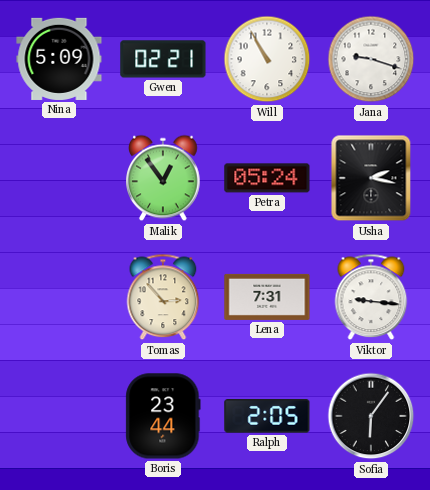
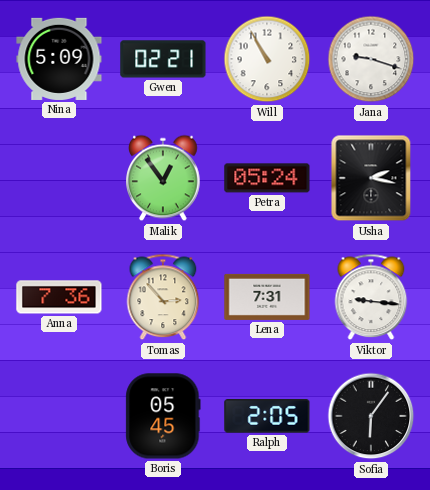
Anna: none -> 7:36
Boris: 23:44 -> 05:45
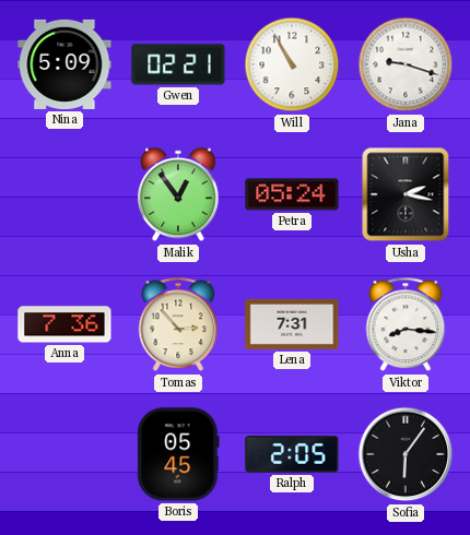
Viktor: 9:16 -> 8:16
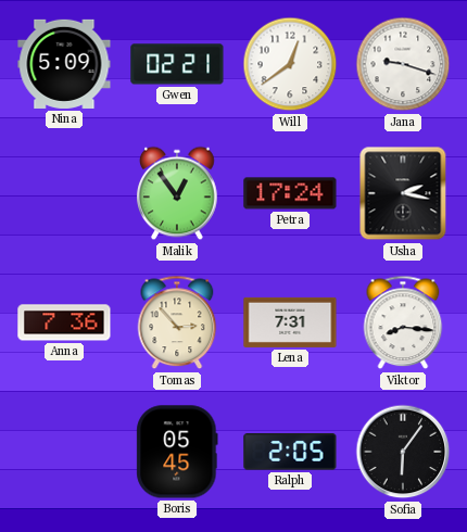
Will: 10:55 -> 12:39
Petra: 05:24 -> 17:24
